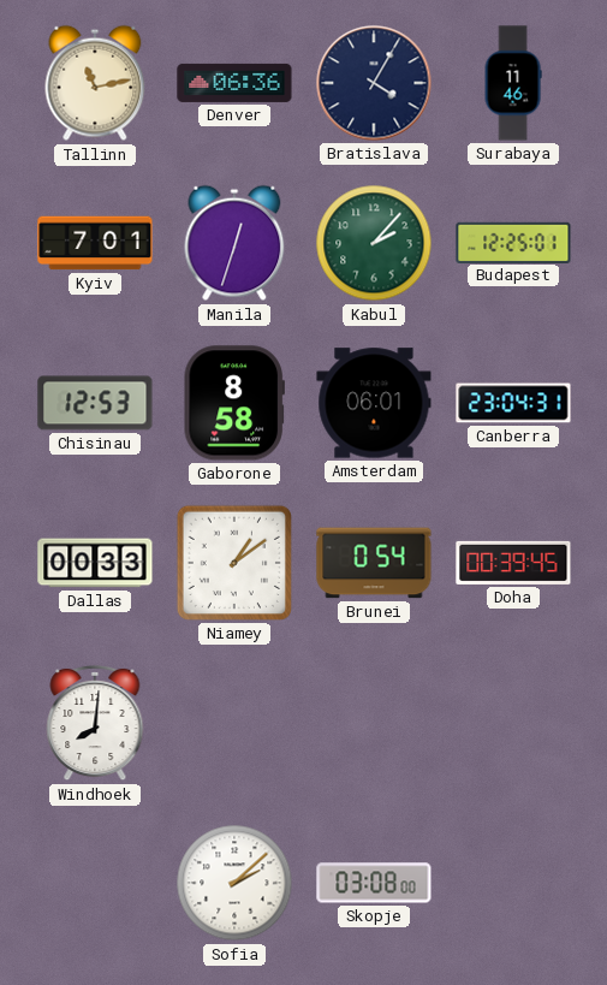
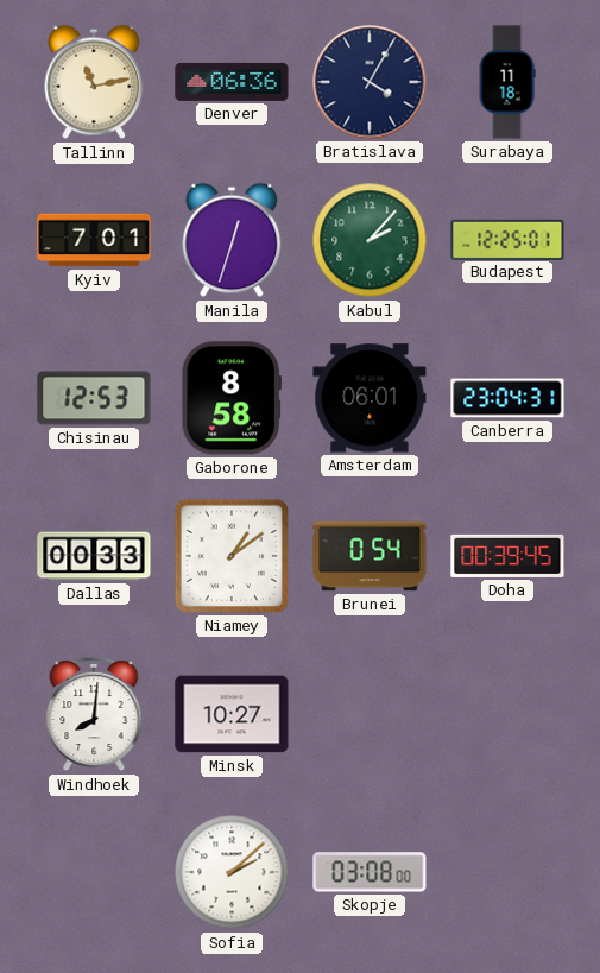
Surabaya: 11:46 -> 11:18
Minsk: none -> 10:27
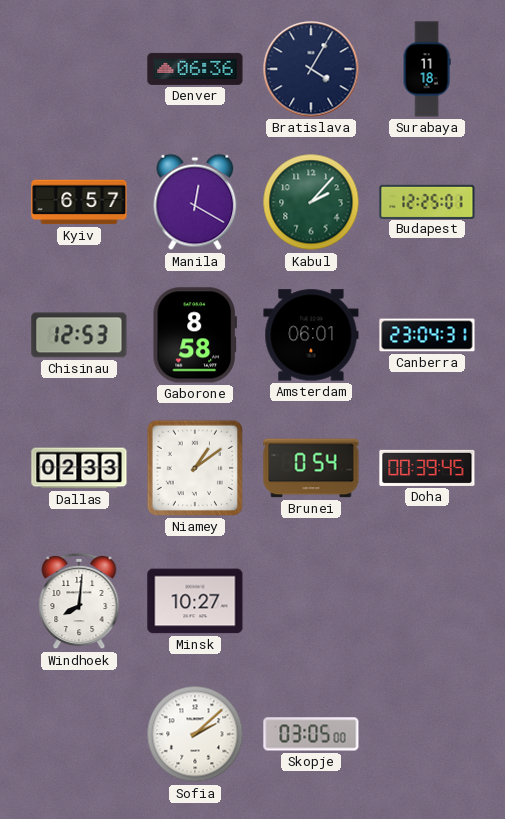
Tallinn: 11:13 -> none
Kyiv: 7:01 -> 6:57
Manila: 12:33 -> 12:20
Dallas: 00:33 -> 02:33
Skopje: 03:08 -> 03:05
